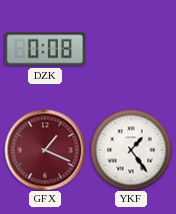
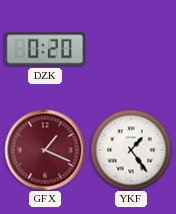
DZK: 0:08 -> 0:20
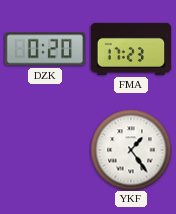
FMA: none -> 17:23
GFX: 1:19 -> none
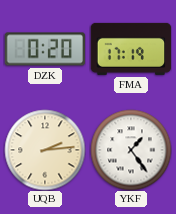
FMA: 17:23 -> 17:19
UQB: none -> 2:14
